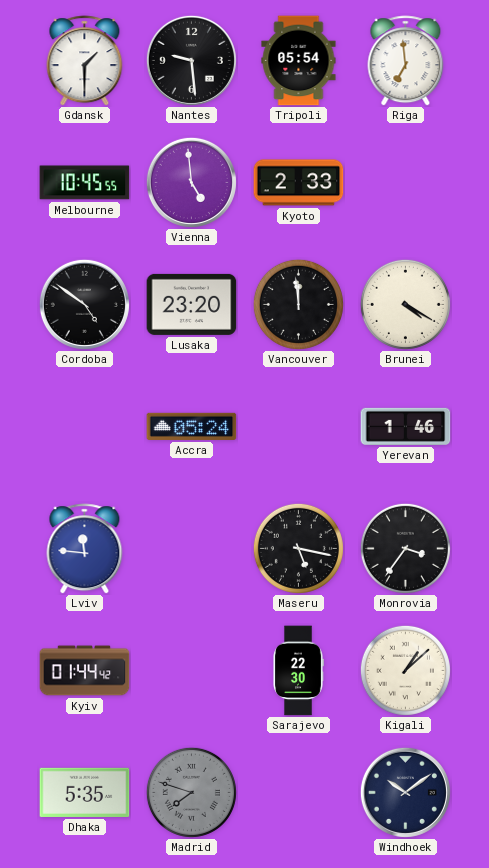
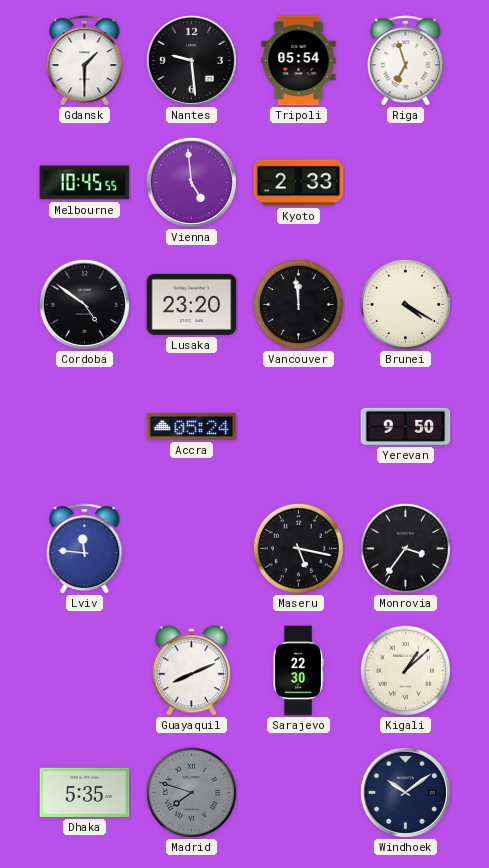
Riga: 6:59 -> 6:57
Yerevan: 1:46 -> 9:50
Kyiv: 01:44 -> none
Guayaquil: none -> 8:11
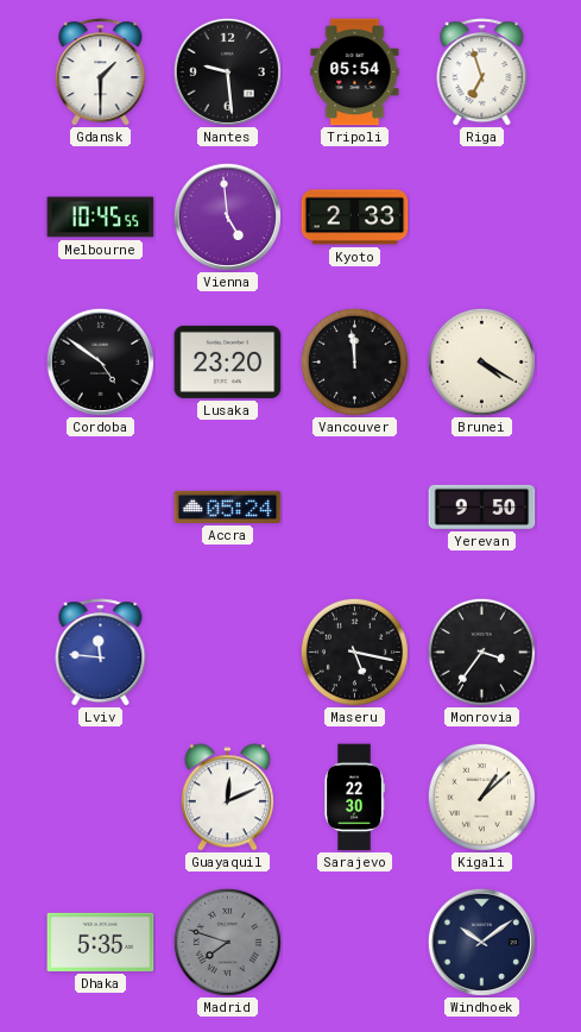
Guayaquil: 8:11 -> 12:11
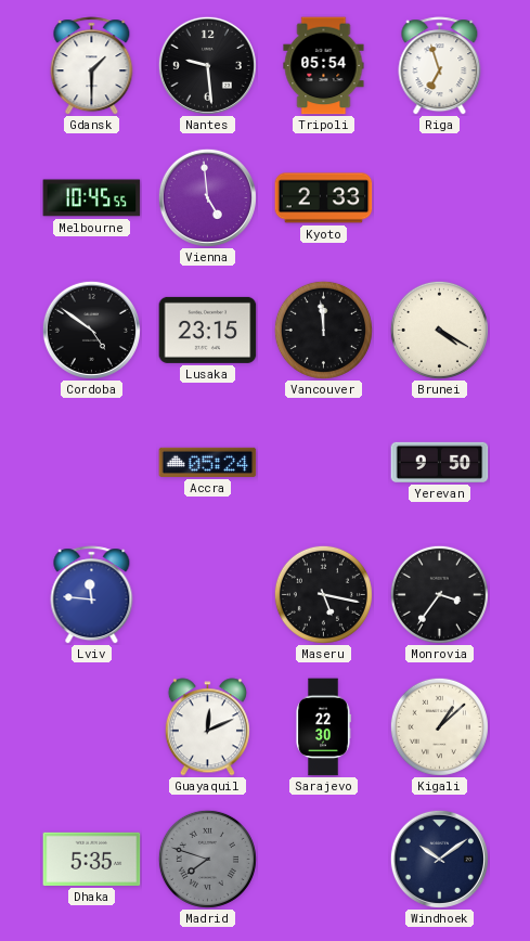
Lusaka: 23:20 -> 23:15
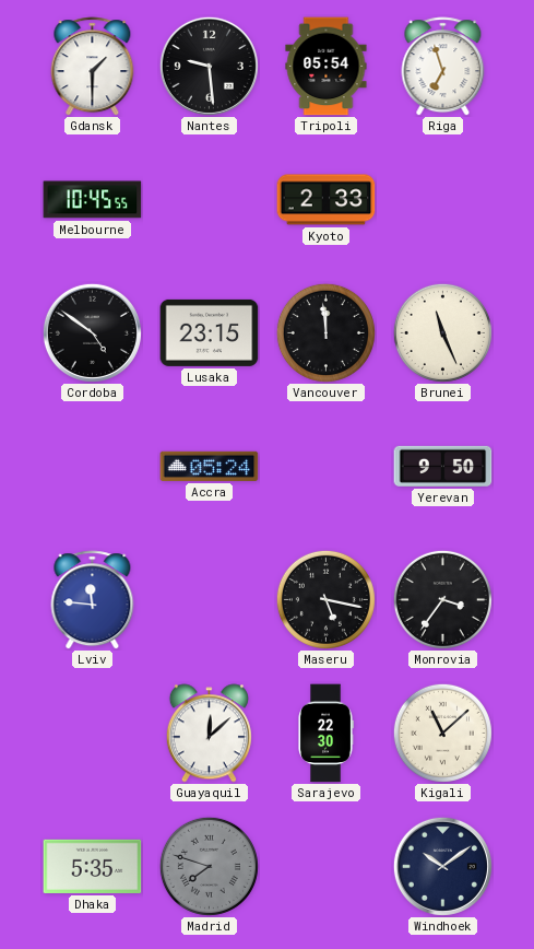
Vienna: 4:59 -> none
Brunei: 4:20 -> 11:26
Guayaquil: 12:11 -> 12:08
Kigali: 1:08 -> 11:08
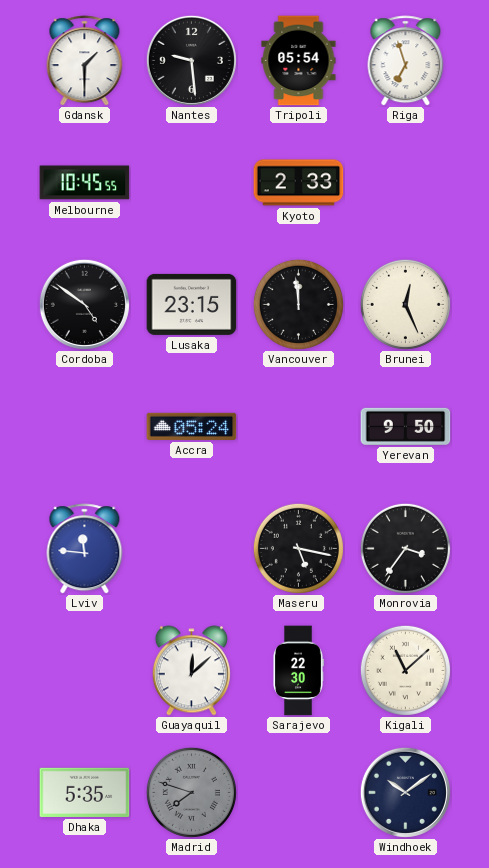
Brunei: 11:26 -> 12:26
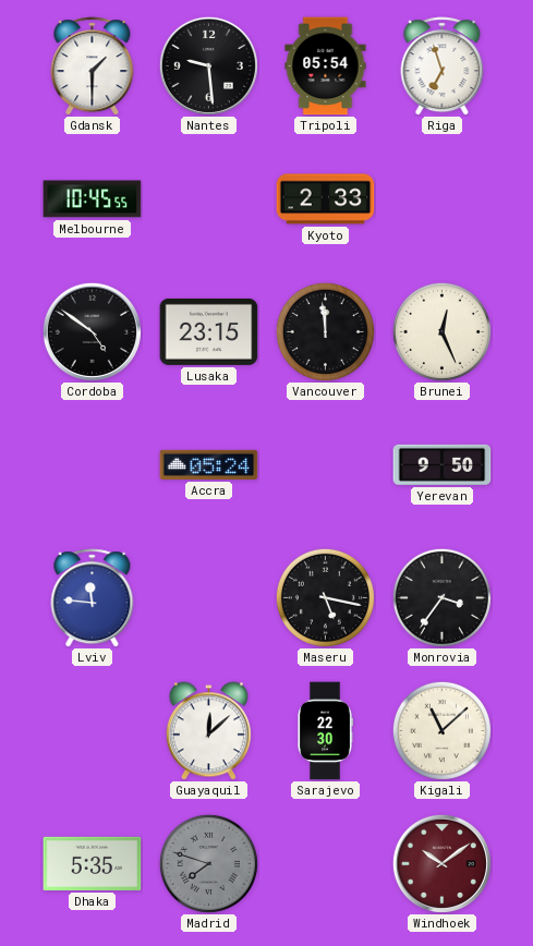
Windhoek dial: navy -> burgundy
